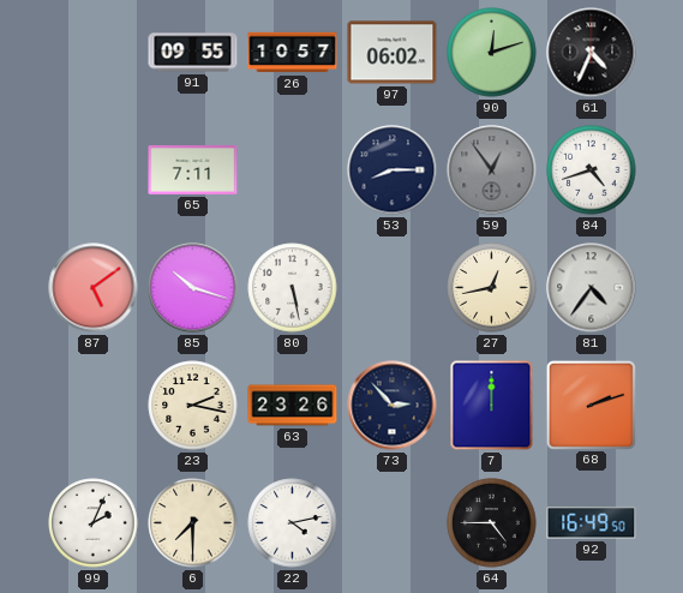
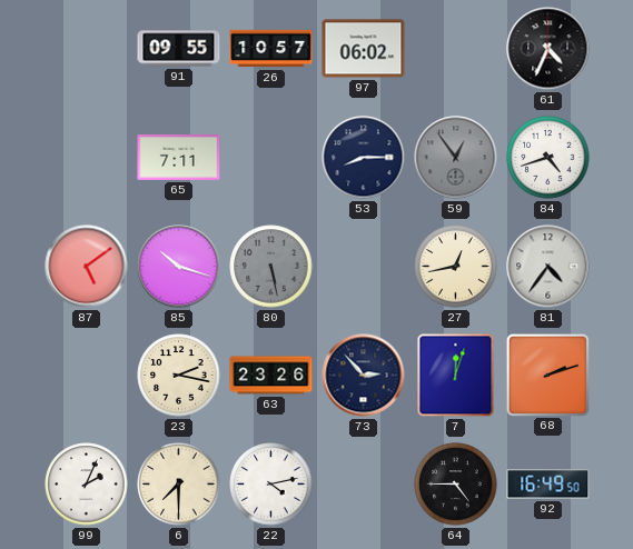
90: 12:12 -> none
80 dial: white -> grey
7: 12:00 -> 12:03
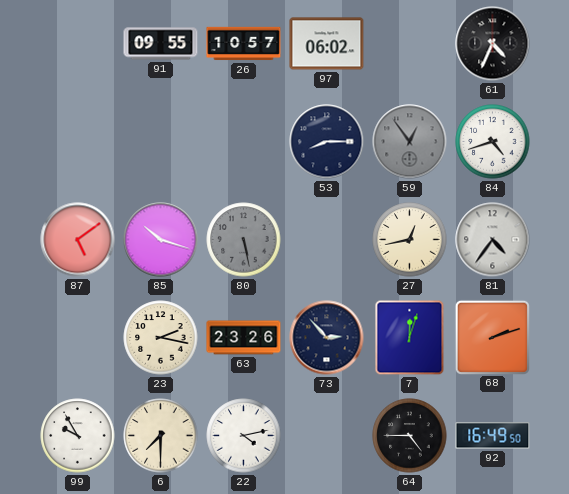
65: 7:11 -> none
99: 2:04 -> 9:55
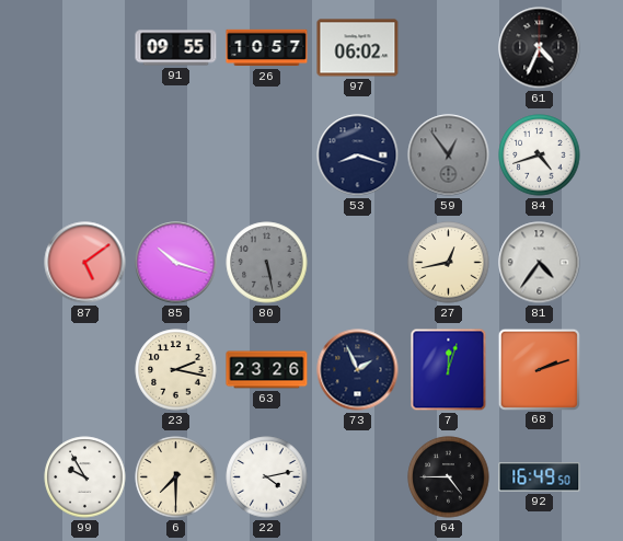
53: 8:15 -> 8:18
73: 2:53 -> 1:56
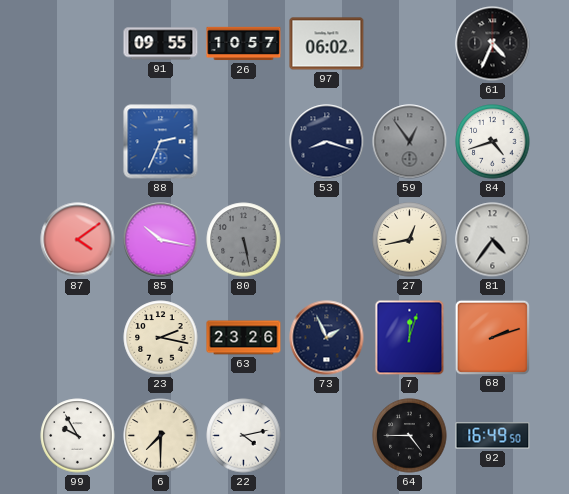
88: none -> 2:34
87: 5:09 -> 4:09
85: 10:18 -> 10:17
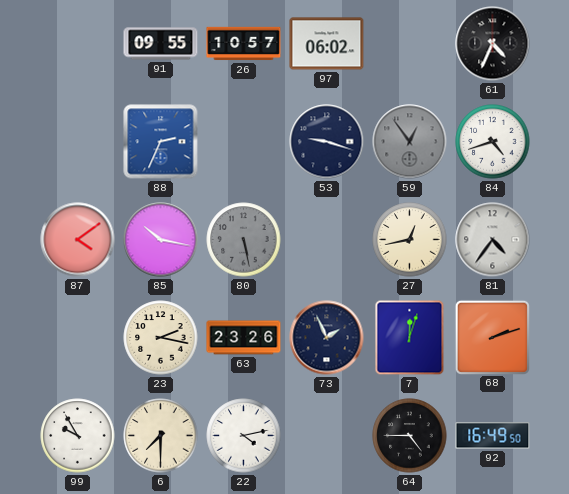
53: 8:18 -> 9:18
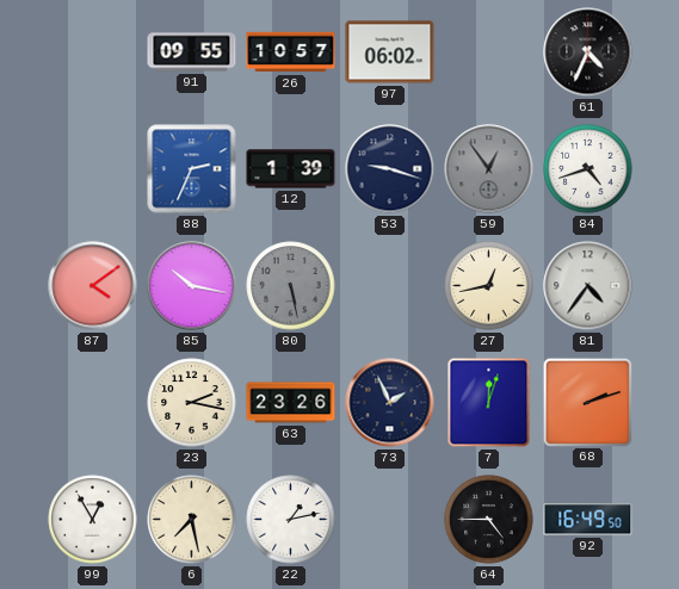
12: none -> 1:39
99: 9:55 -> 12:55
6: 7:30 -> 7:28
22: 4:13 -> 1:13
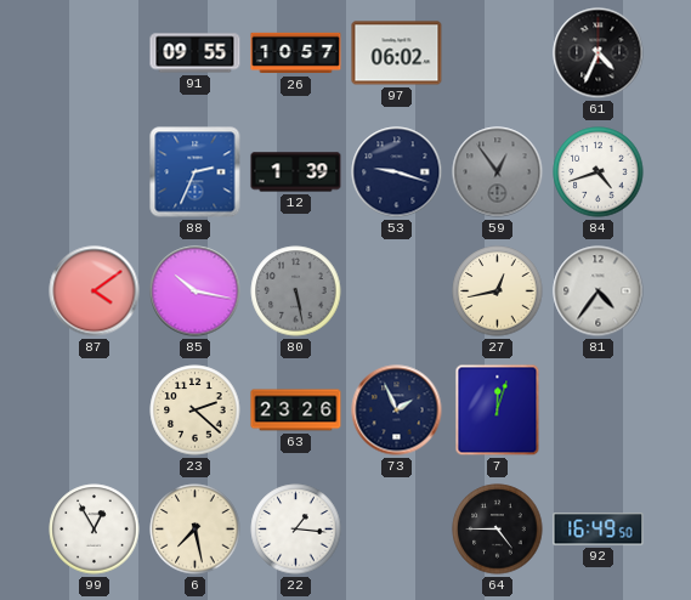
23: 2:17 -> 2:22
68: 2:12 -> none
22: 1:13 -> 1:16
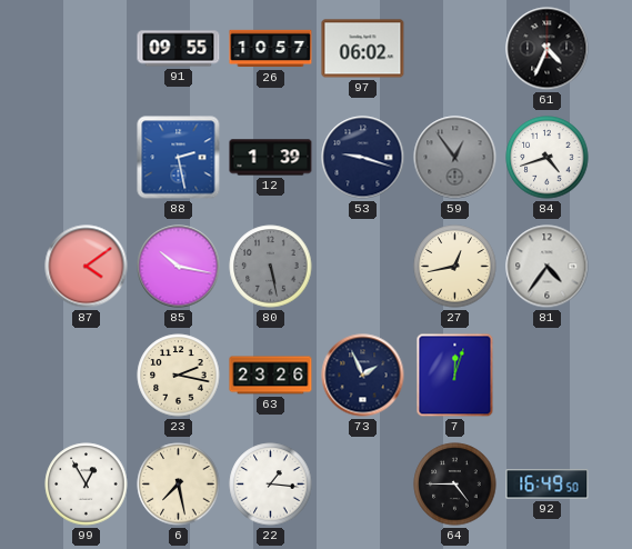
88: 2:34 -> 2:28
23: 2:22 -> 2:17
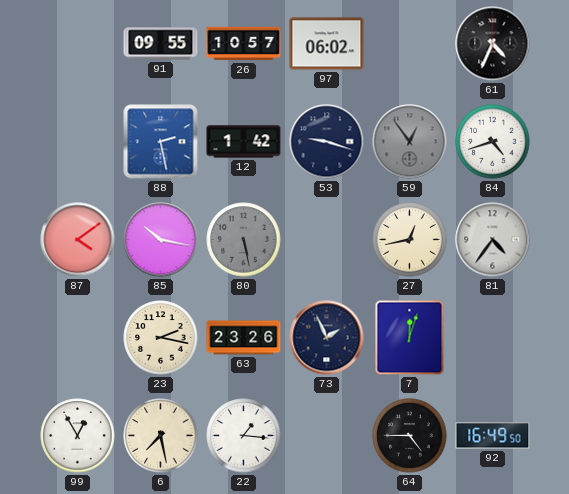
12: 1:39 -> 1:42
